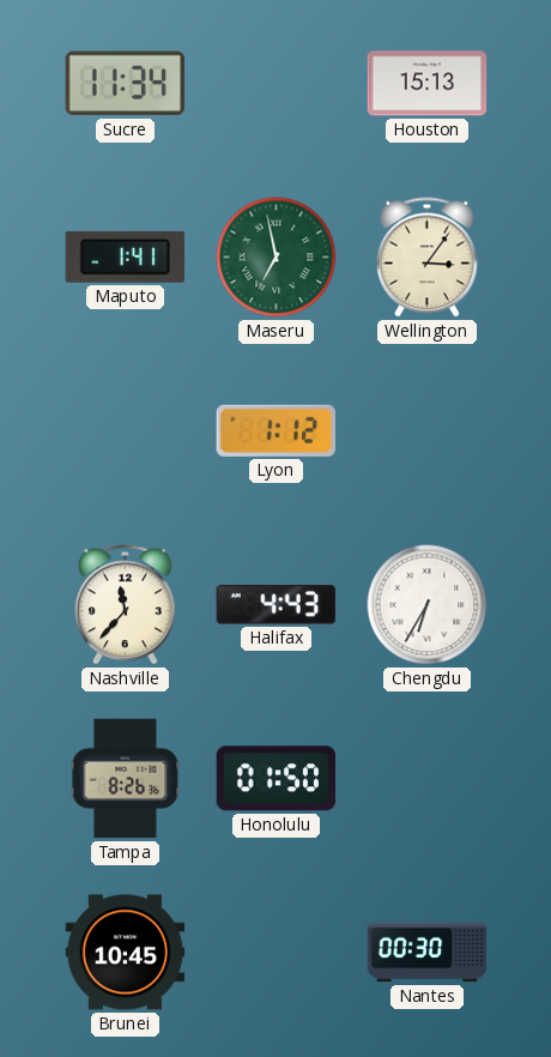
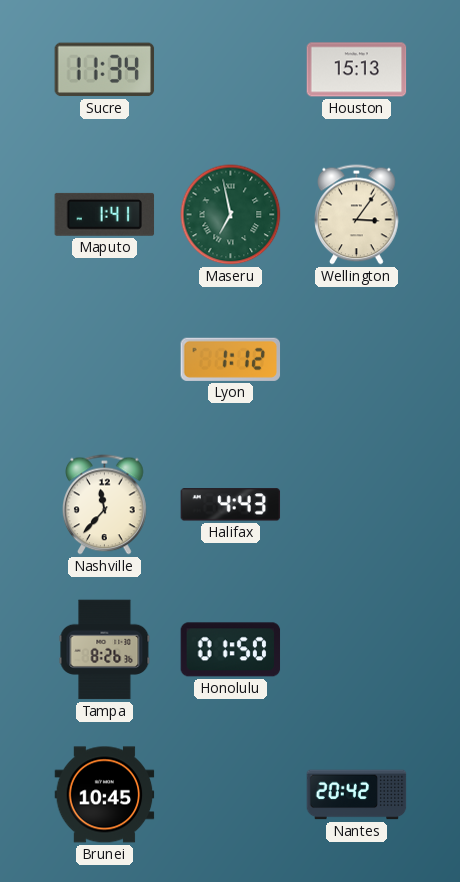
Chengdu: 6:35 -> none
Nantes: 00:30 -> 20:42
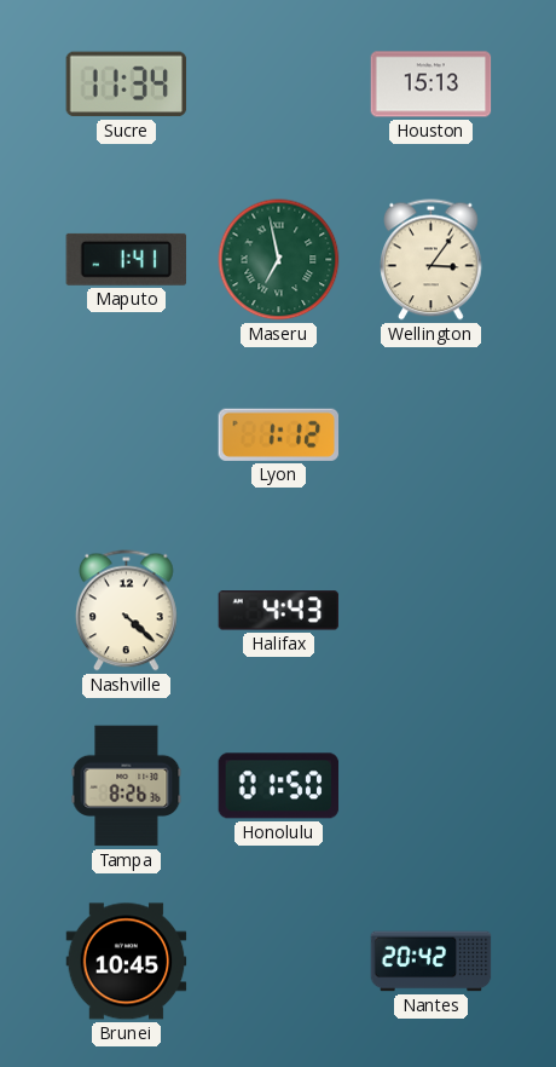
Nashville: 11:37 -> 4:22
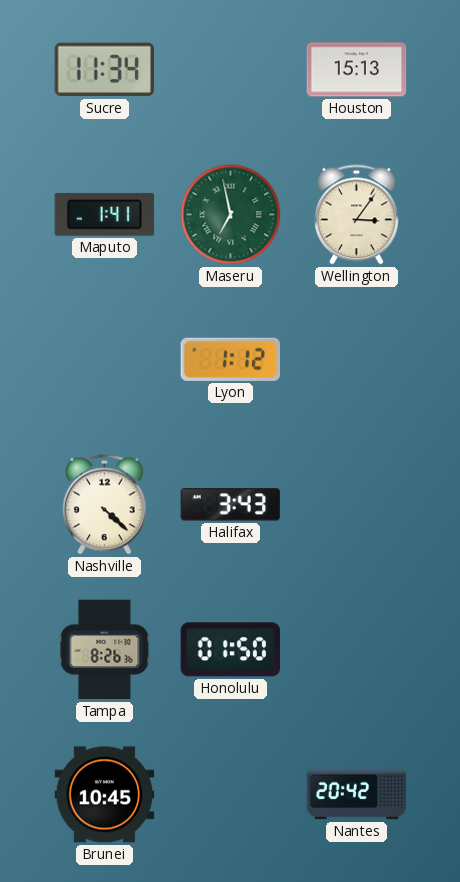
Halifax: 4:43 -> 3:43
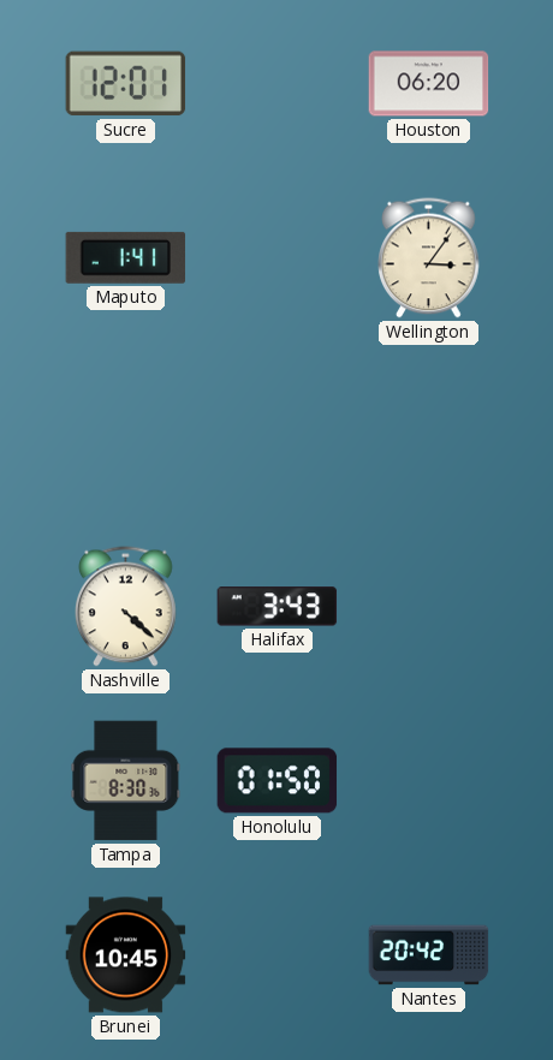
Sucre: 11:34 -> 12:01
Houston: 15:13 -> 06:20
Maseru: 6:58 -> none
Lyon: 1:12 -> none
Tampa: 8:26 -> 8:30
